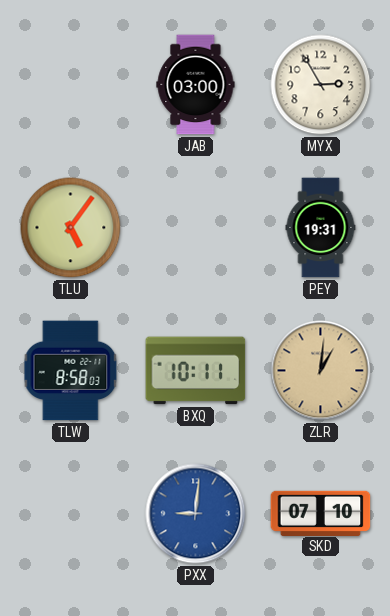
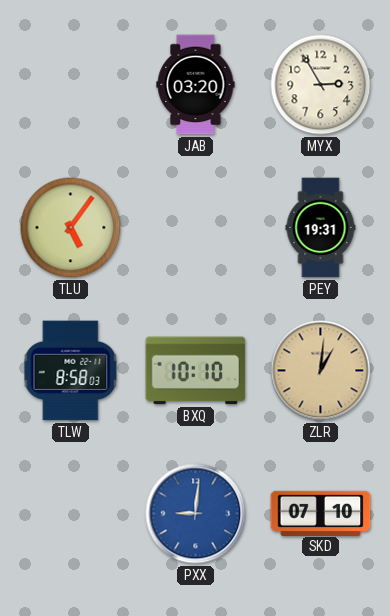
JAB: 03:00 -> 03:20
BXQ: 10:11 -> 10:10
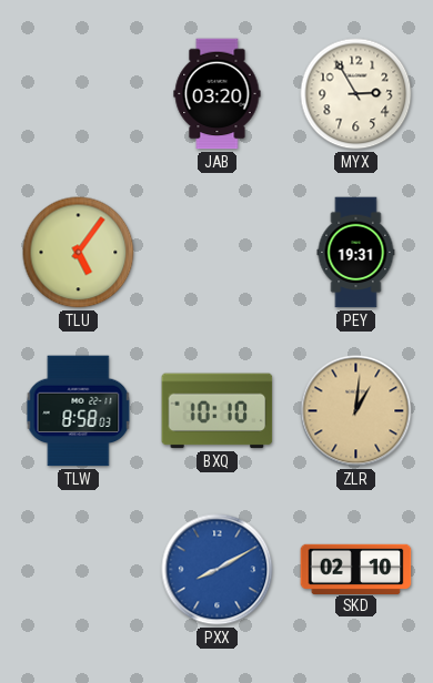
PXX: 9:01 -> 8:10
SKD: 07:10 -> 02:10
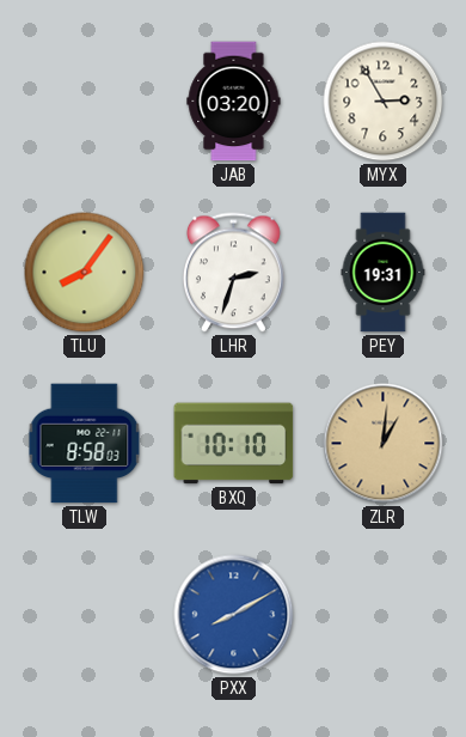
TLU: 5:06 -> 8:06
LHR: none -> 2:33
SKD: 02:10 -> none
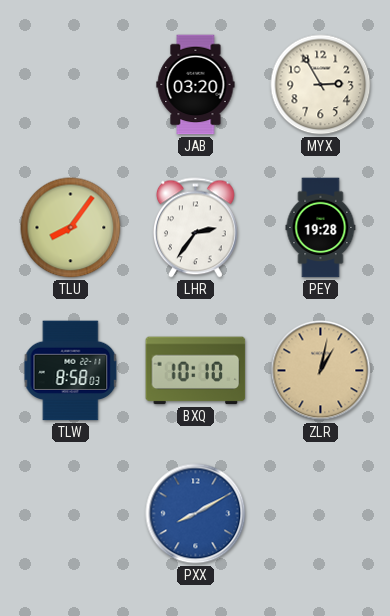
LHR: 2:33 -> 2:36
PEY: 19:31 -> 19:28
ZLR: 1:01 -> 1:02
